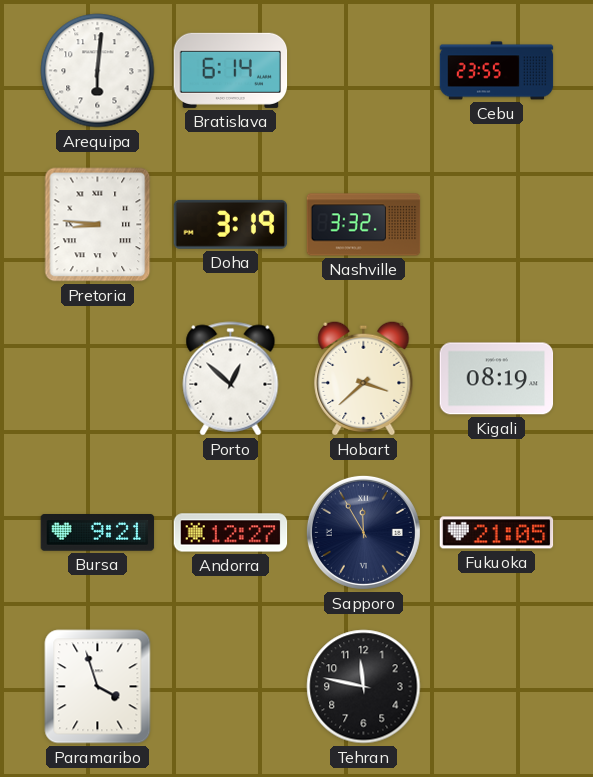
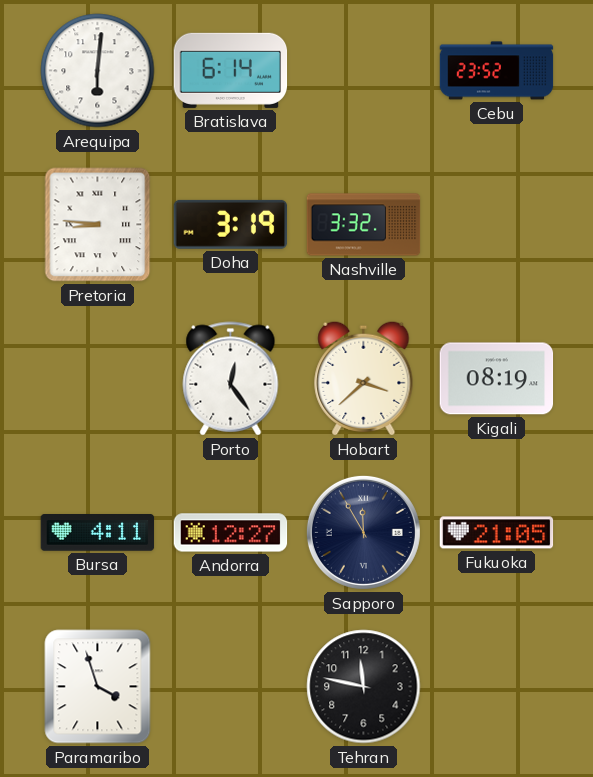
Cebu: 23:55 -> 23:52
Porto: 12:52 -> 12:24
Bursa: 9:21 -> 4:11
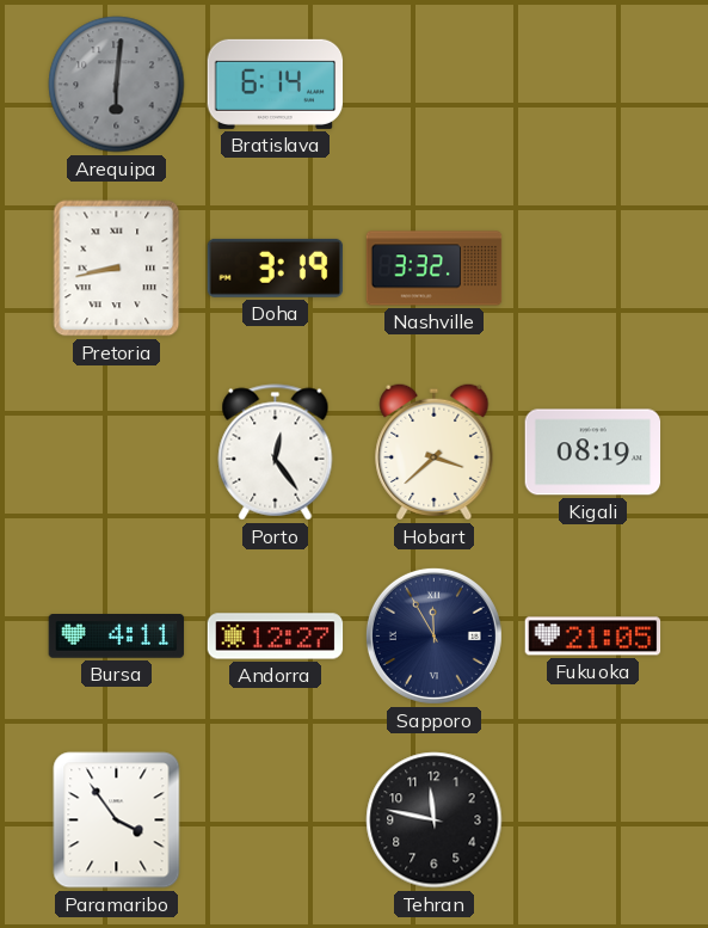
Arequipa dial: white -> grey
Cebu: 23:52 -> none
Pretoria: 8:46 -> 8:43
Paramaribo: 3:57 -> 3:54
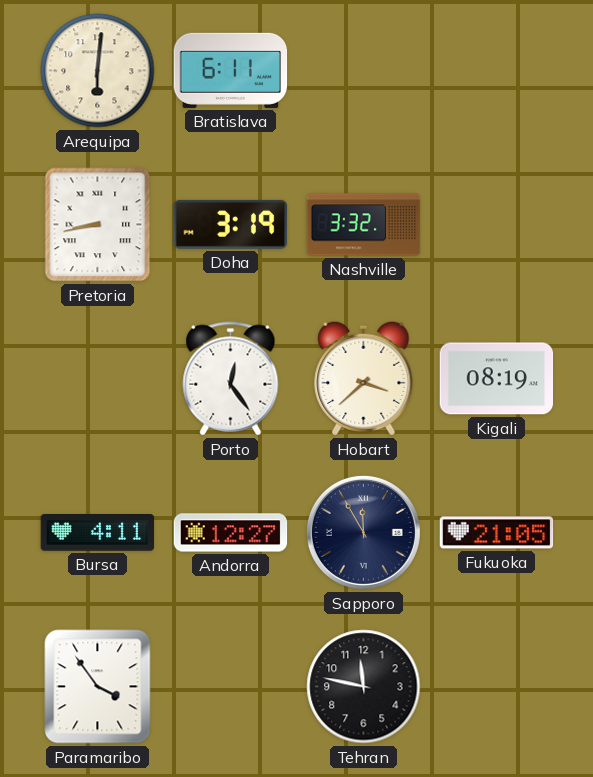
Arequipa dial: grey -> cream
Bratislava: 6:14 -> 6:11
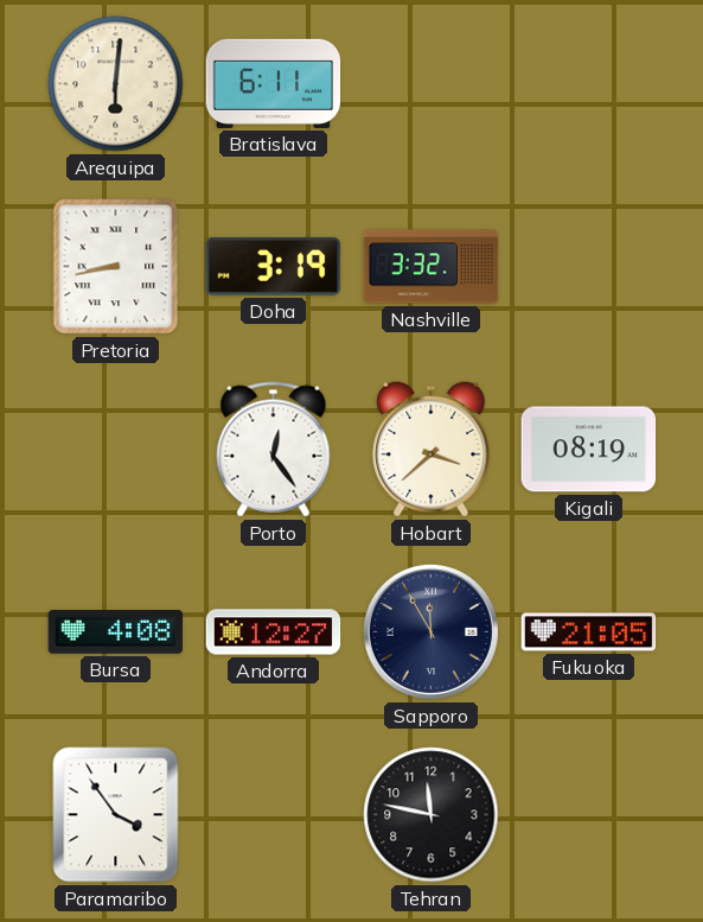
Bursa: 4:11 -> 4:08
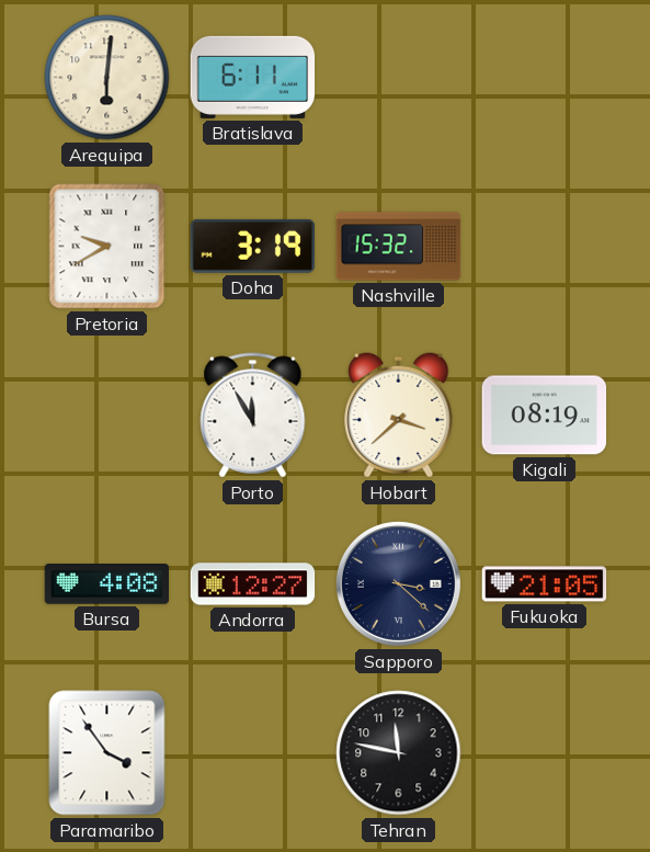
Pretoria: 8:43 -> 9:40
Nashville: 3:32 -> 15:32
Porto: 12:24 -> 11:55
Sapporo: 11:55 -> 3:22
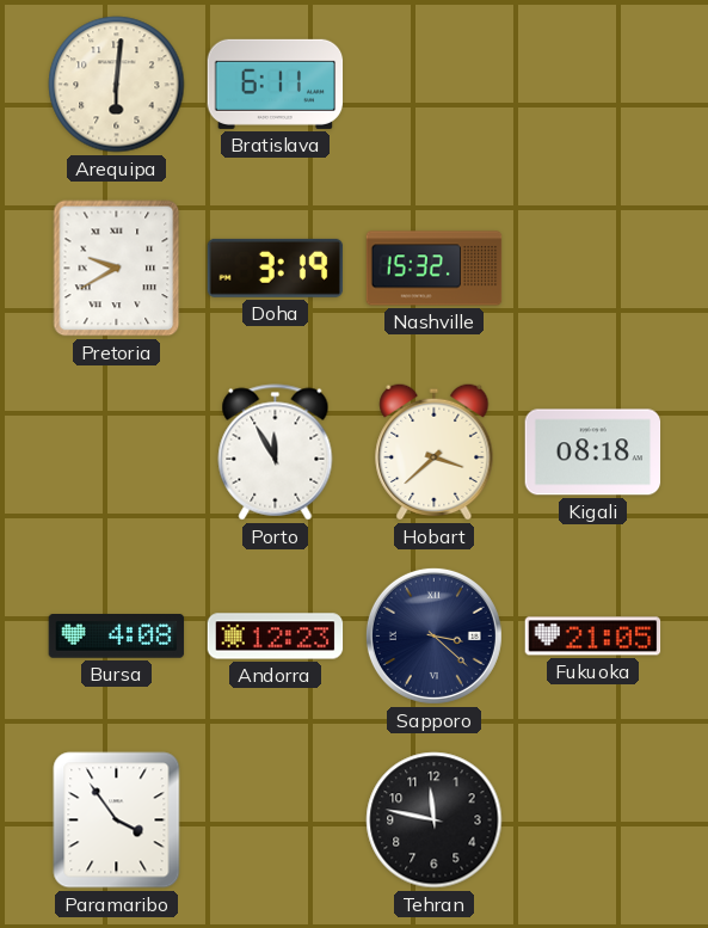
Kigali: 08:19 -> 08:18
Andorra: 12:27 -> 12:23
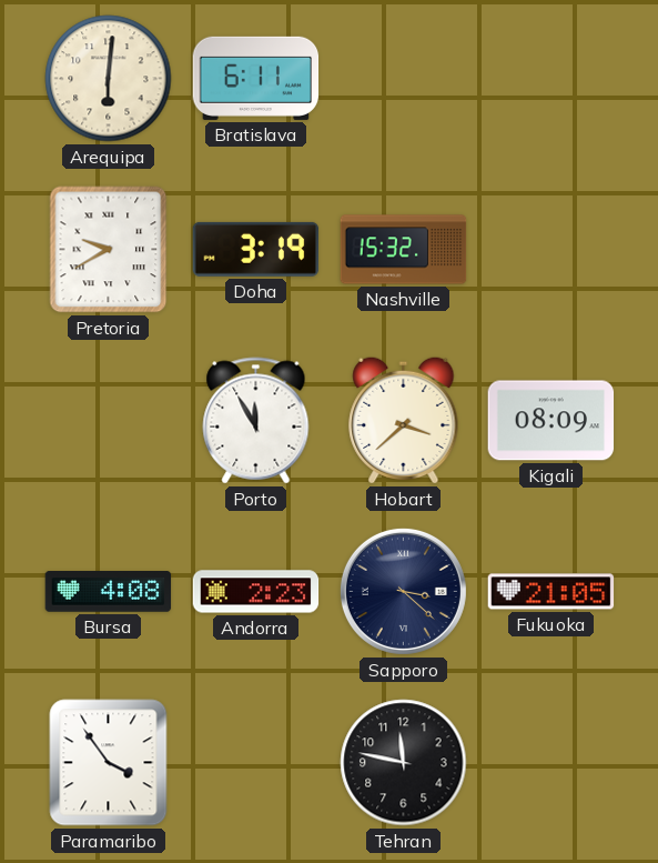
Kigali: 08:18 -> 08:09
Andorra: 12:23 -> 2:23
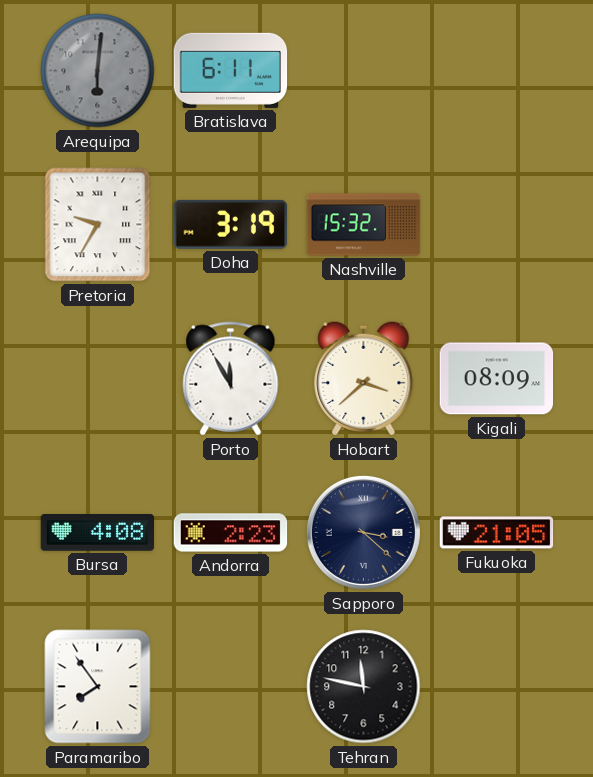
Arequipa dial: cream -> grey
Pretoria: 9:40 -> 9:35
Paramaribo: 3:54 -> 7:54
